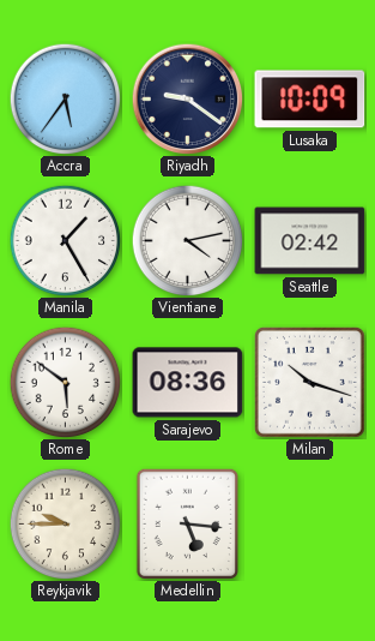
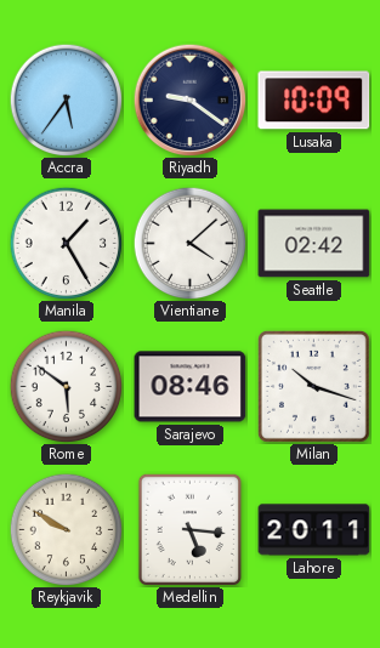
Vientiane: 4:13 -> 4:08
Sarajevo: 08:36 -> 08:46
Reykjavik: 9:45 -> 9:50
Lahore: none -> 20:11
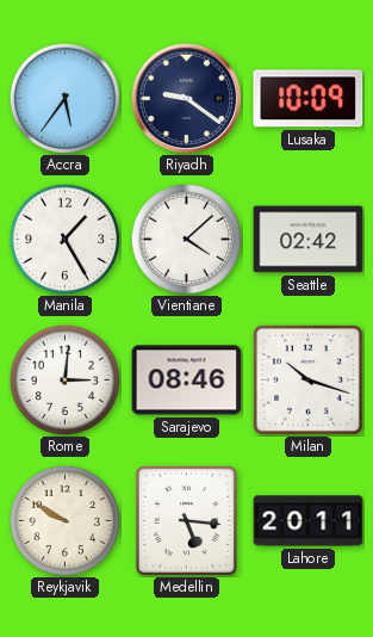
Rome: 5:51 -> 3:01
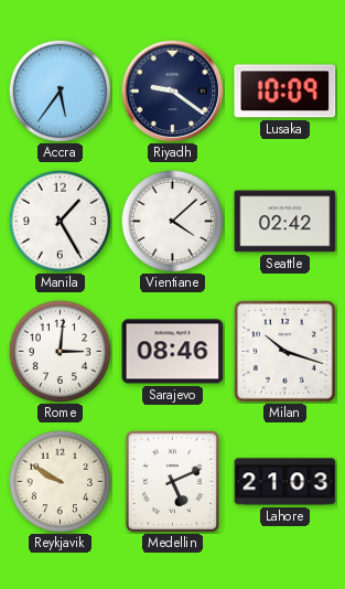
Medellin: 5:16 -> 5:11
Lahore: 20:11 -> 21:03
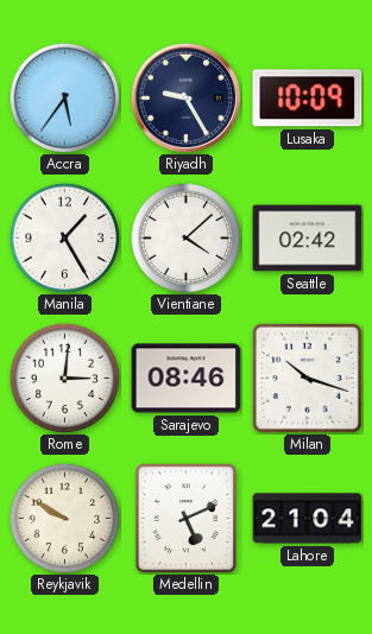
Riyadh: 9:21 -> 9:25
Lahore: 21:03 -> 21:04
